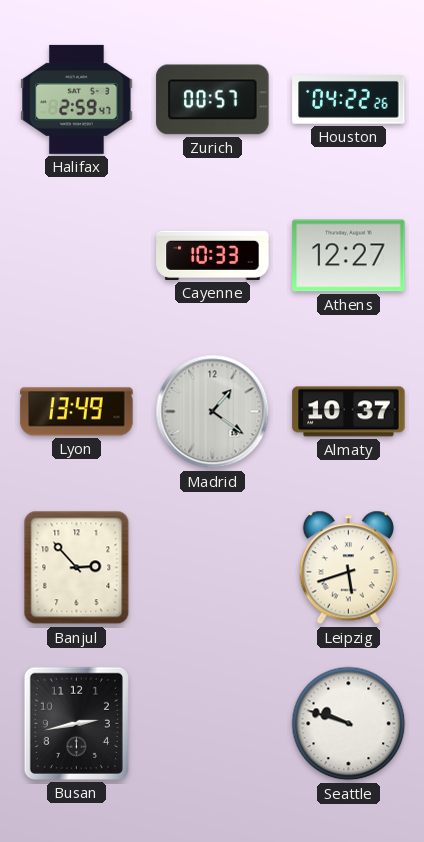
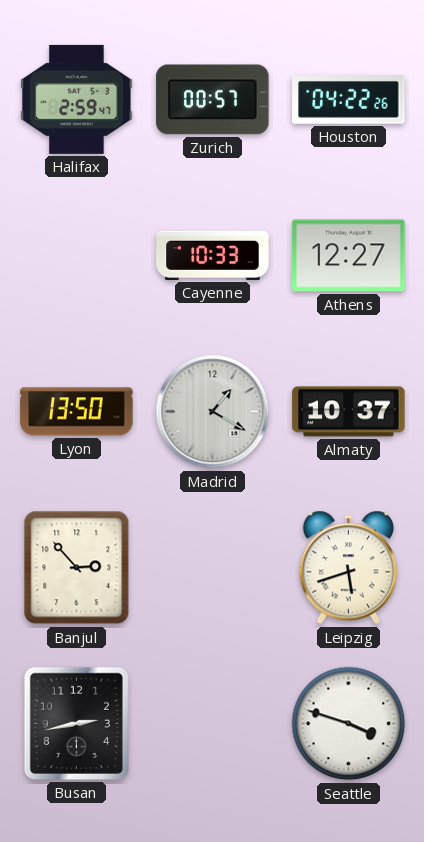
Lyon: 13:49 -> 13:50
Madrid: 1:21 -> 1:20
Seattle: 9:48 -> 3:48
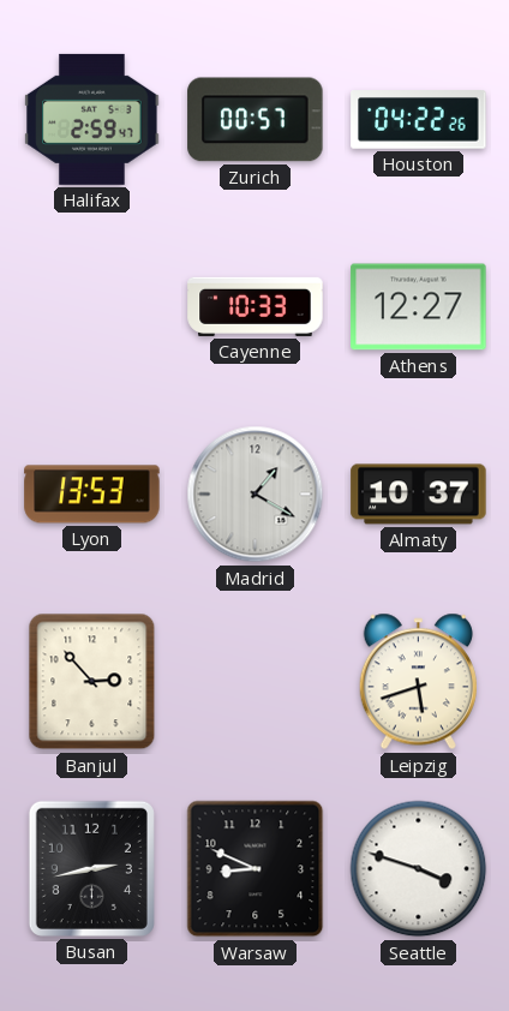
Lyon: 13:50 -> 13:53
Warsaw: none -> 8:49
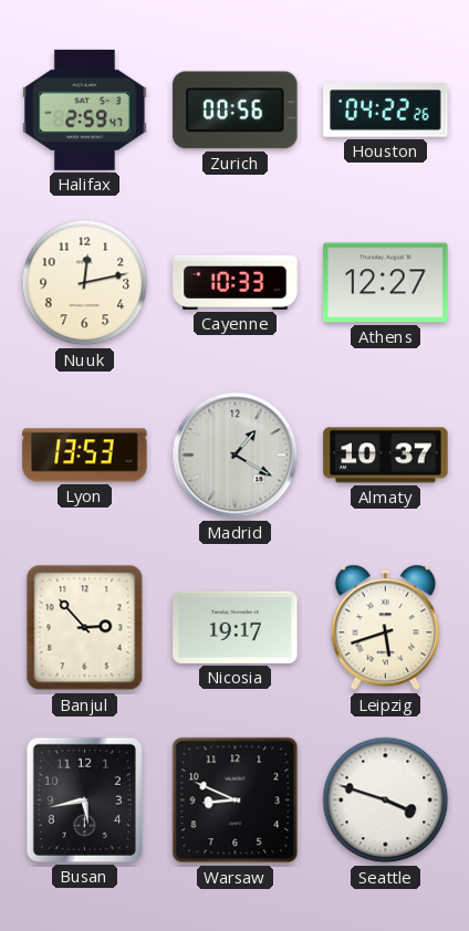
Zurich: 00:57 -> 00:56
Nuuk: none -> 12:13
Nicosia: none -> 19:17
Busan: 2:43 -> 5:43
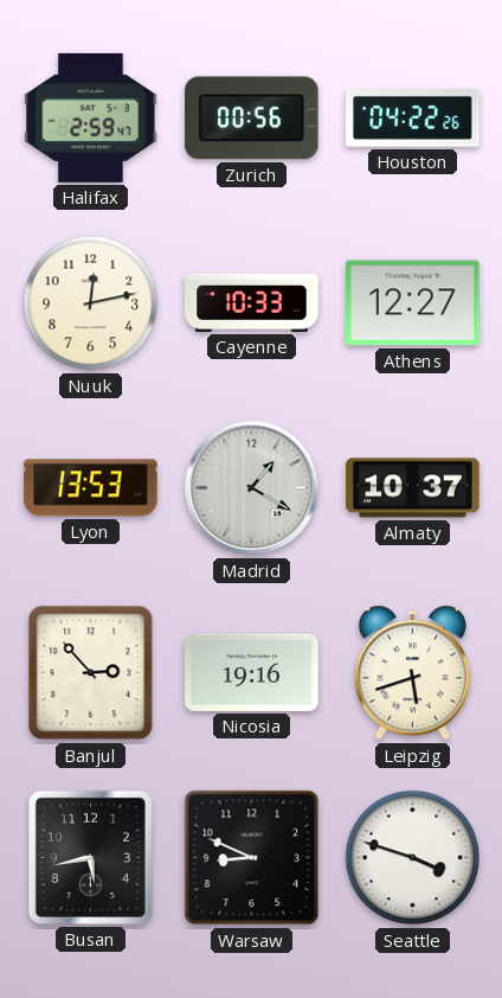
Nicosia: 19:17 -> 19:16
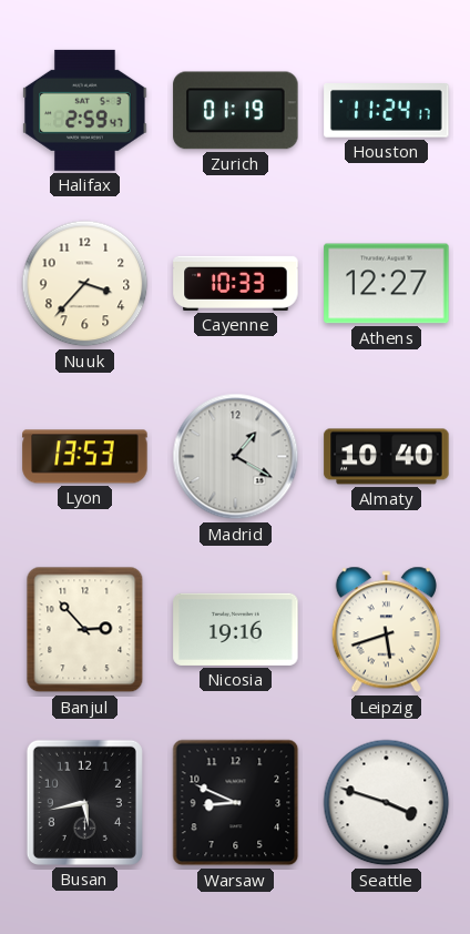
Zurich: 00:56 -> 01:19
Houston: 04:22 -> 11:24
Nuuk: 12:13 -> 3:37
Almaty: 10:37 -> 10:40
